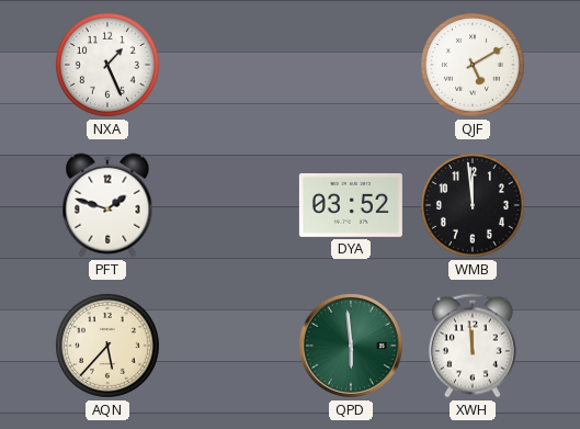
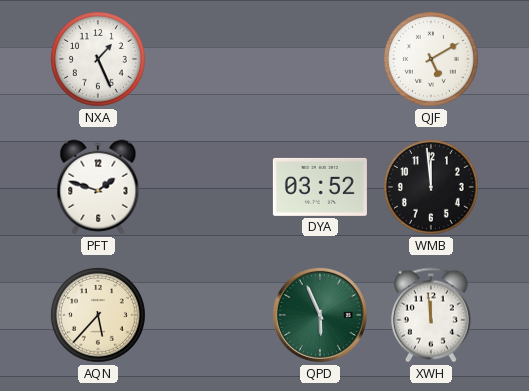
QPD: 5:59 -> 5:56
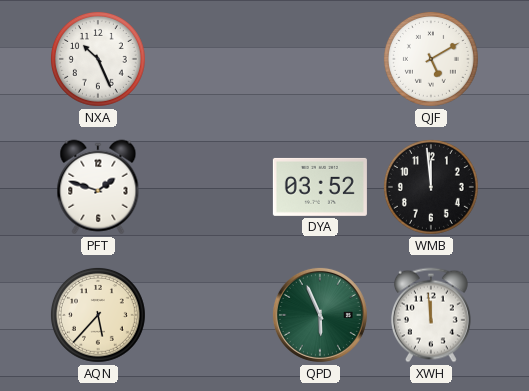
NXA: 1:26 -> 10:26
